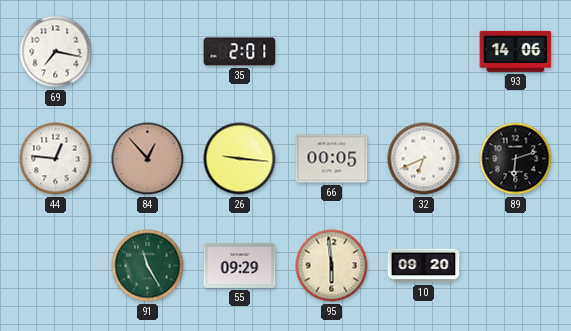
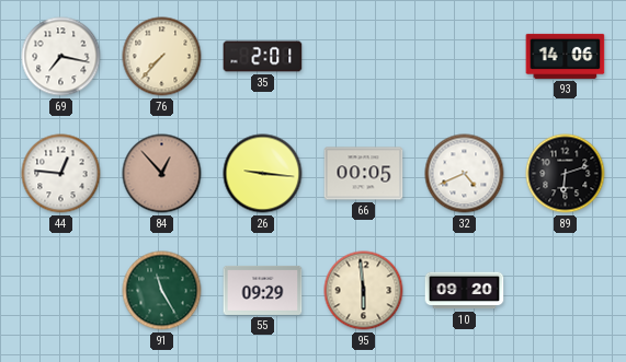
76: none -> 7:37
32: 6:41 -> 4:41
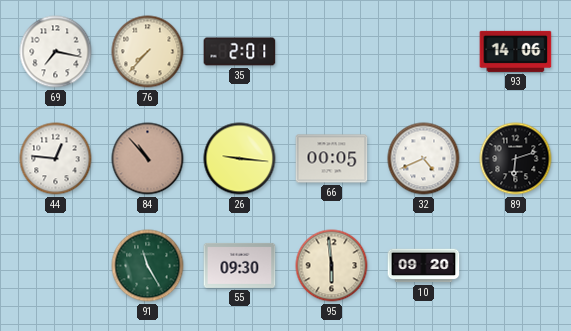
84: 12:53 -> 10:53
55: 09:29 -> 09:30
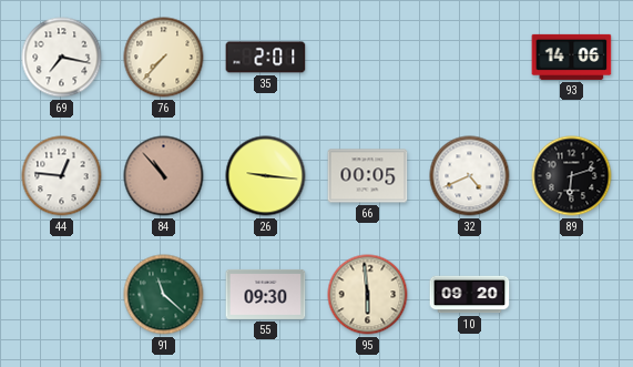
91: 11:25 -> 11:22
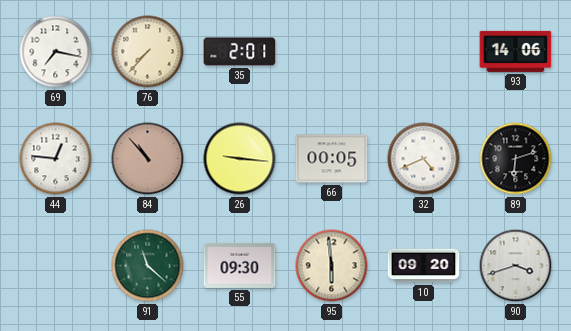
90: none -> 3:42
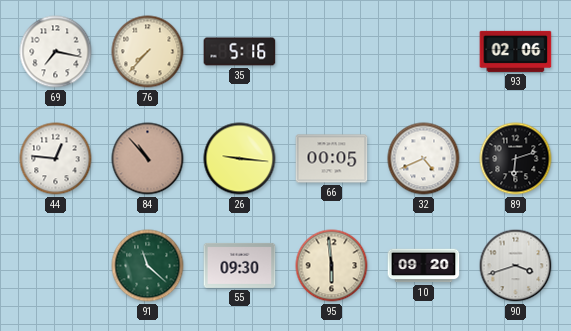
35: 2:01 -> 5:16
93: 14:06 -> 02:06
